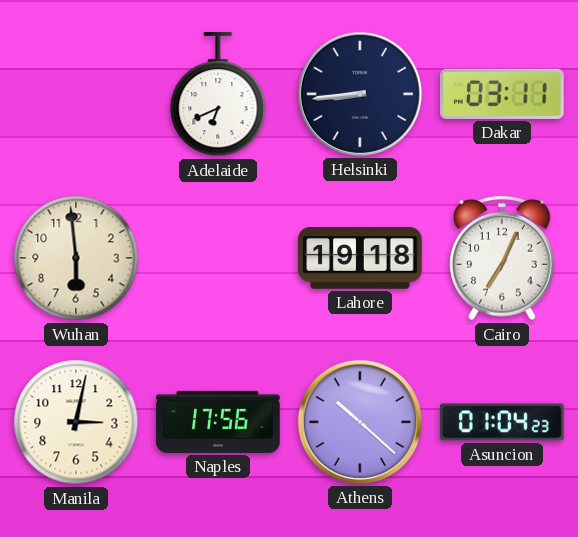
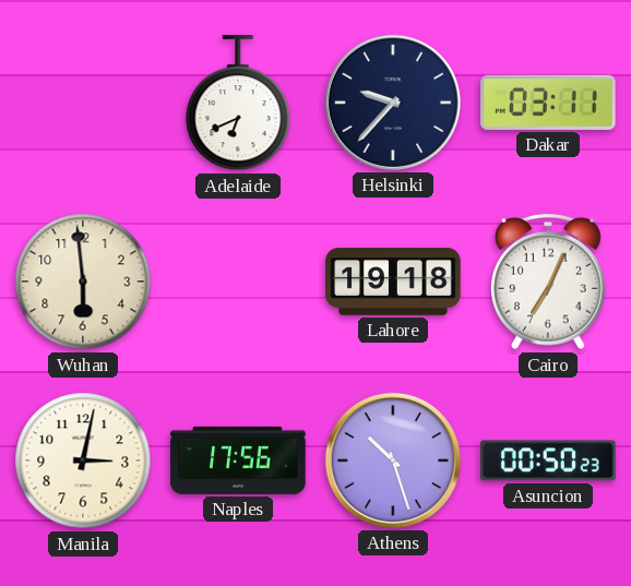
Helsinki: 8:44 -> 9:37
Athens: 10:22 -> 10:27
Asuncion: 01:04 -> 00:50
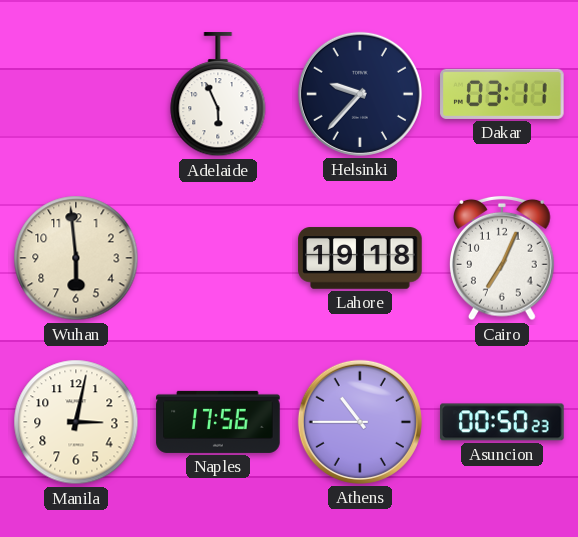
Adelaide: 6:41 -> 5:56
Athens: 10:27 -> 10:45
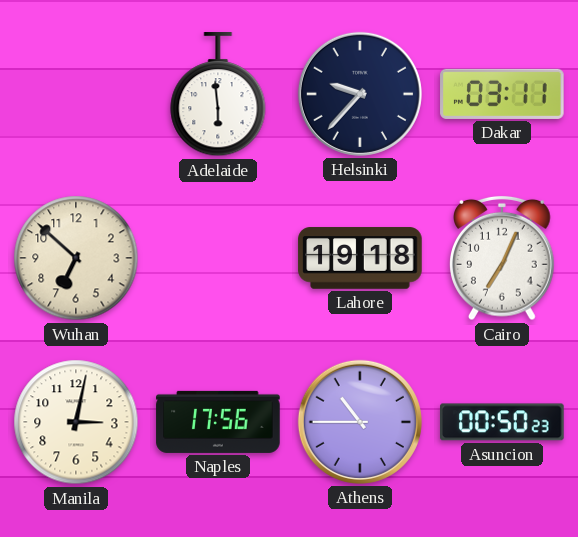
Adelaide: 5:56 -> 5:59
Wuhan: 5:59 -> 6:52
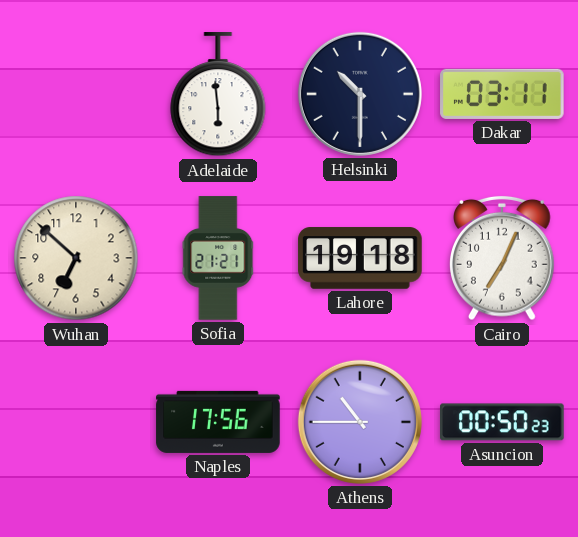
Helsinki: 9:37 -> 10:30
Sofia: none -> 21:21
Manila: 3:02 -> none
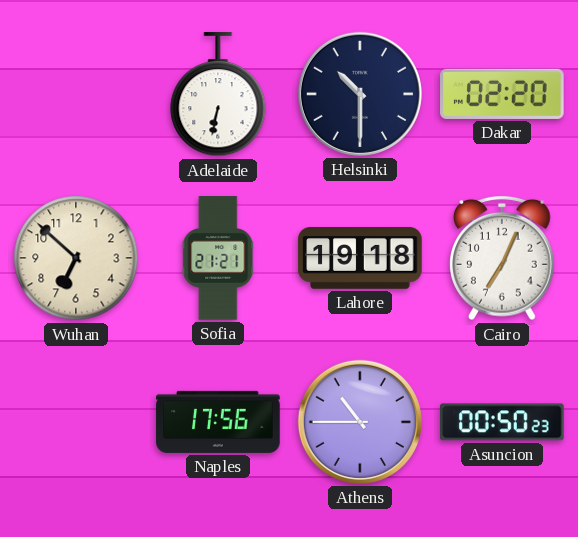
Adelaide: 5:59 -> 6:32
Dakar: 03:11 -> 02:20
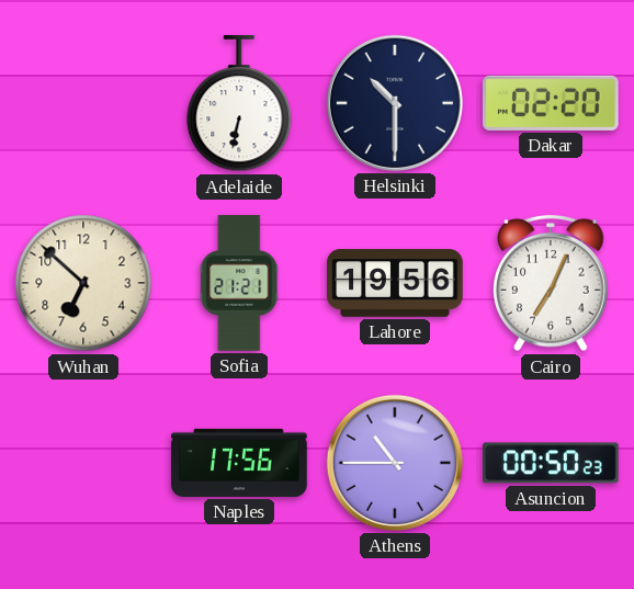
Lahore: 19:18 -> 19:56
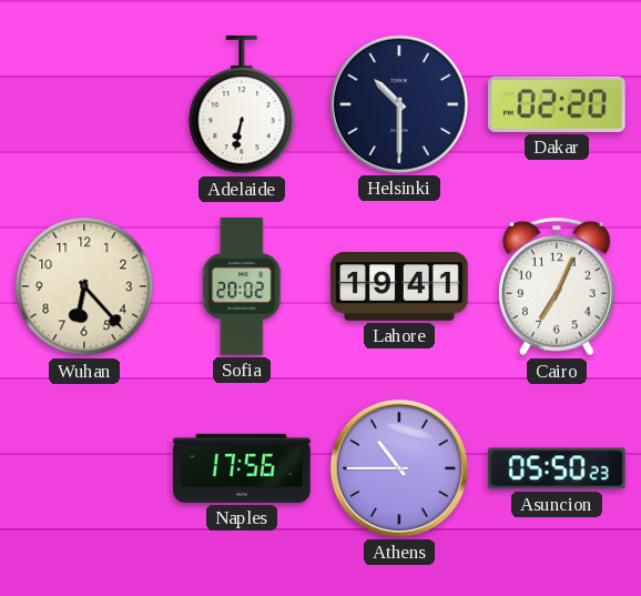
Wuhan: 6:52 -> 6:23
Sofia: 21:21 -> 20:02
Lahore: 19:56 -> 19:41
Asuncion: 00:50 -> 05:50
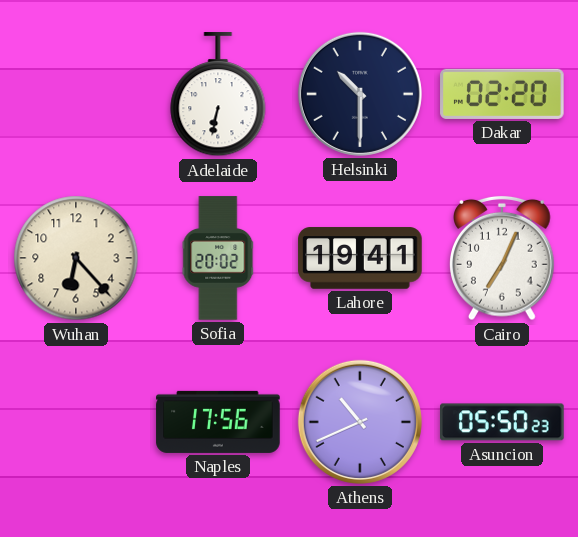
Athens: 10:45 -> 10:41
